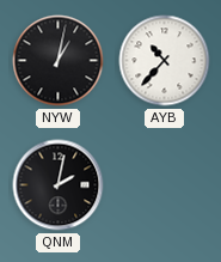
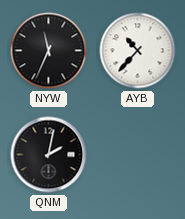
NYW: 1:02 -> 11:34
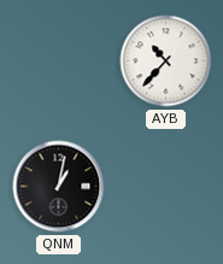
NYW: 11:34 -> none
QNM: 2:02 -> 1:02
